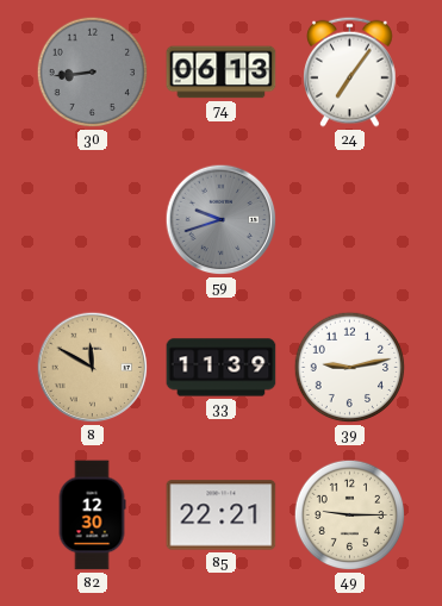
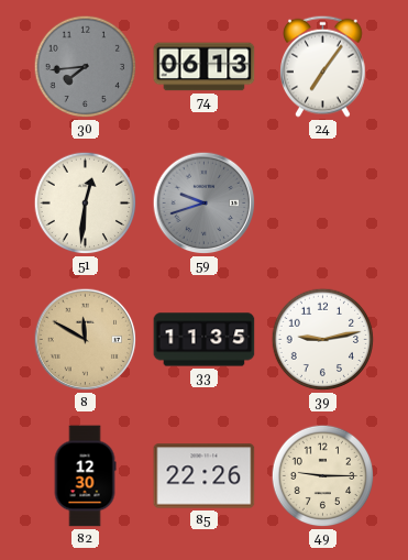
30: 8:44 -> 7:44
51: none -> 12:31
33: 11:39 -> 11:35
85: 22:21 -> 22:26
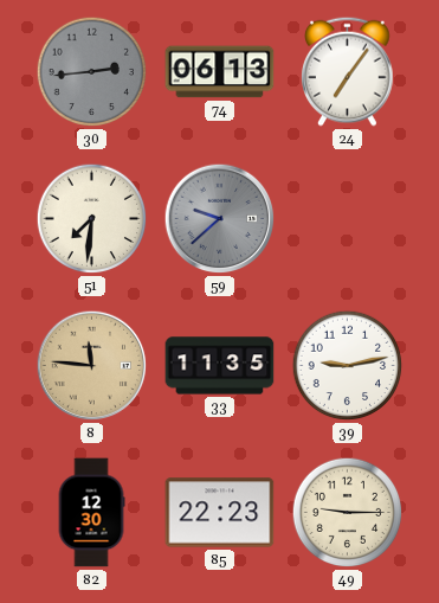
30: 7:44 -> 2:44
51: 12:31 -> 7:31
59: 9:42 -> 9:38
8: 11:50 -> 11:46
85: 22:26 -> 22:23
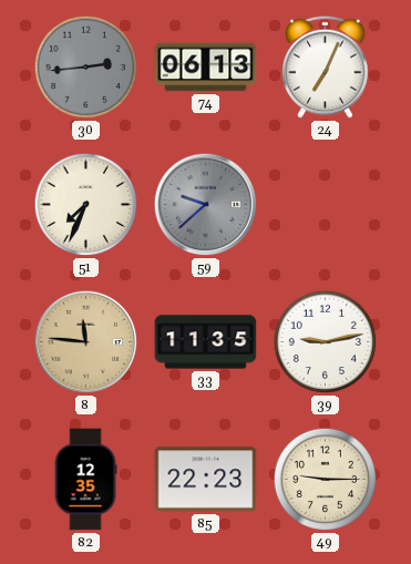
24: 7:06 -> 7:04
51: 7:31 -> 7:34
82: 12:30 -> 12:35
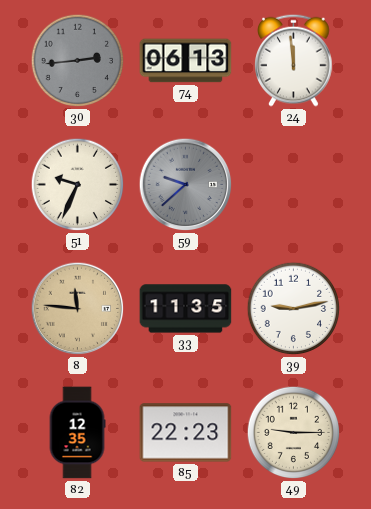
24: 7:04 -> 11:59
51: 7:34 -> 9:34
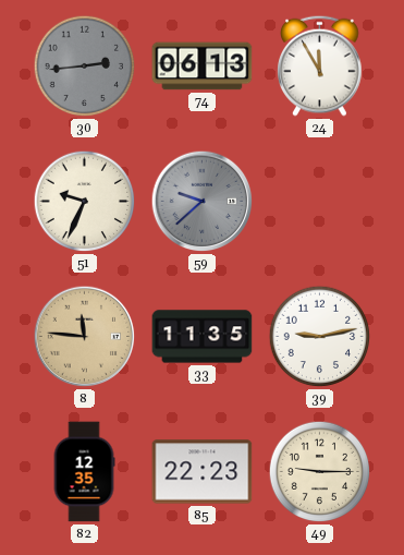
24: 11:59 -> 11:55
